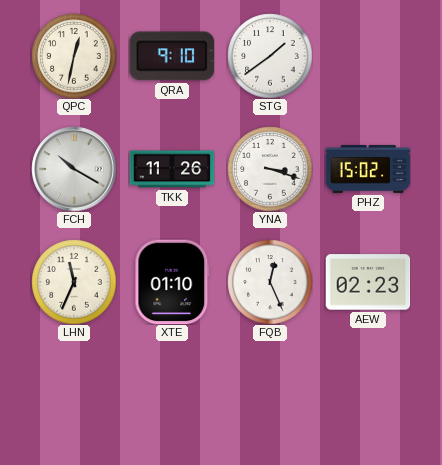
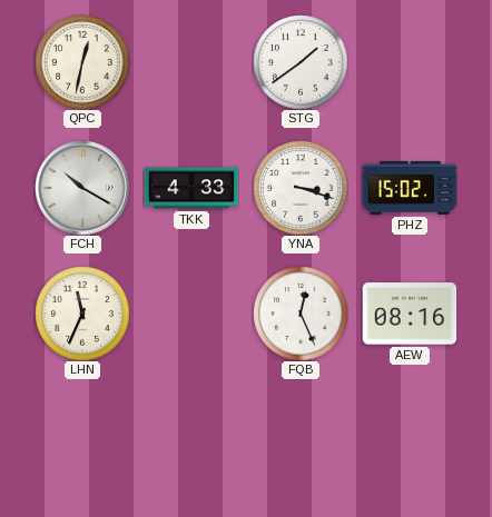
QRA: 9:10 -> none
TKK: 11:26 -> 4:33
XTE: 01:10 -> none
AEW: 02:23 -> 08:16
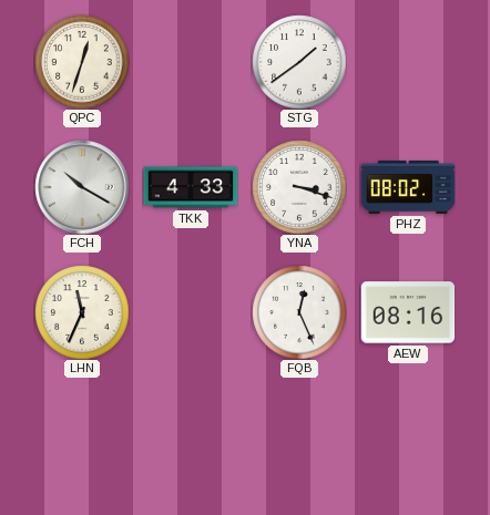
QPC: 12:32 -> 12:33
PHZ: 15:02 -> 08:02
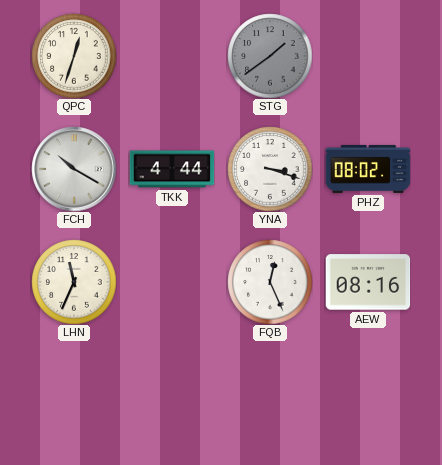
STG dial: white -> grey
TKK: 4:33 -> 4:44
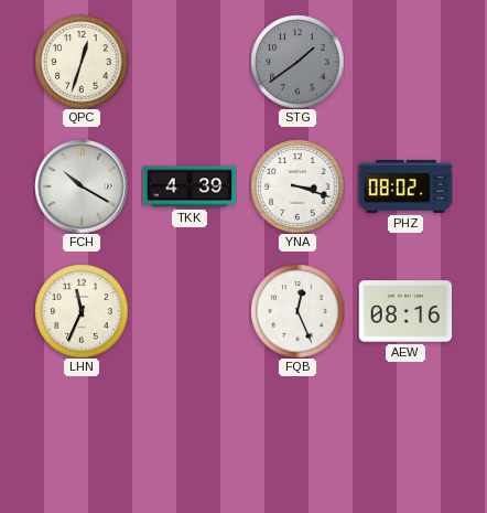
TKK: 4:44 -> 4:39
